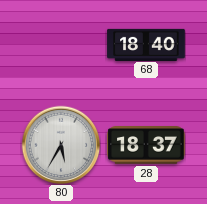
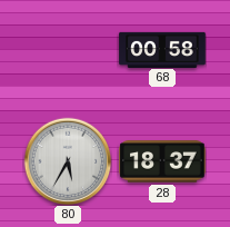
68: 18:40 -> 00:58
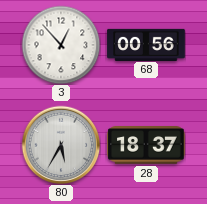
3: none -> 12:53
68: 00:58 -> 00:56
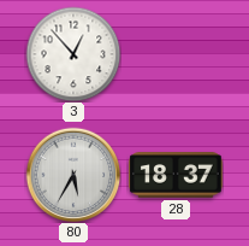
68: 00:56 -> none
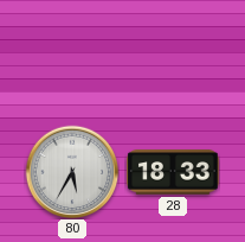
3: 12:53 -> none
28: 18:37 -> 18:33
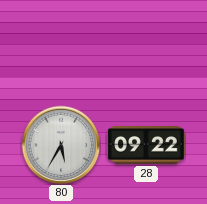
28: 18:33 -> 09:22
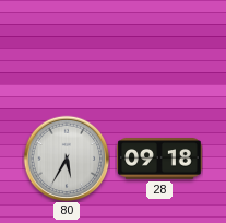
28: 09:22 -> 09:18
